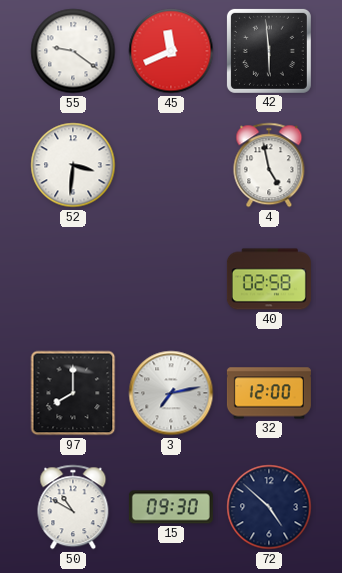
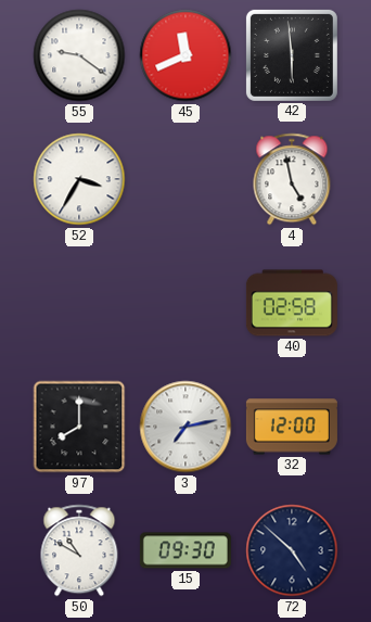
52: 3:31 -> 3:35
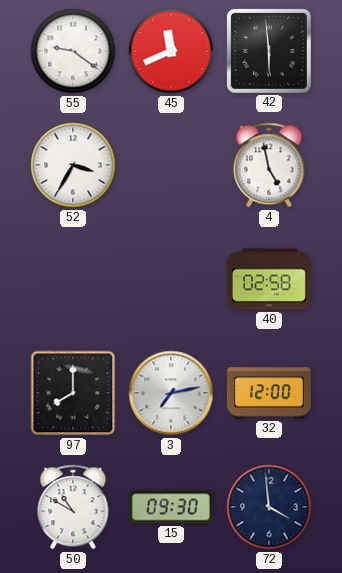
72: 4:52 -> 3:59
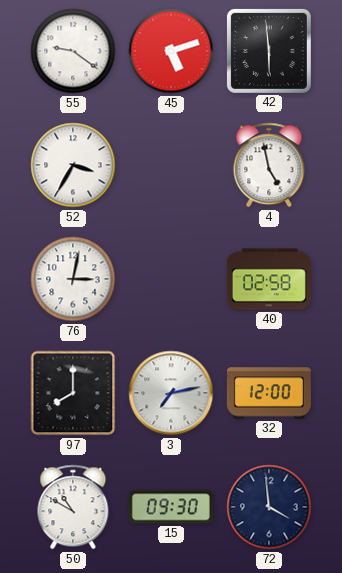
45: 11:41 -> 5:12
76: none -> 3:02
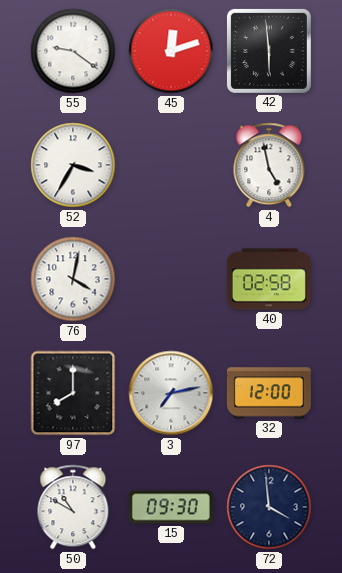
45: 5:12 -> 12:12
76: 3:02 -> 4:02
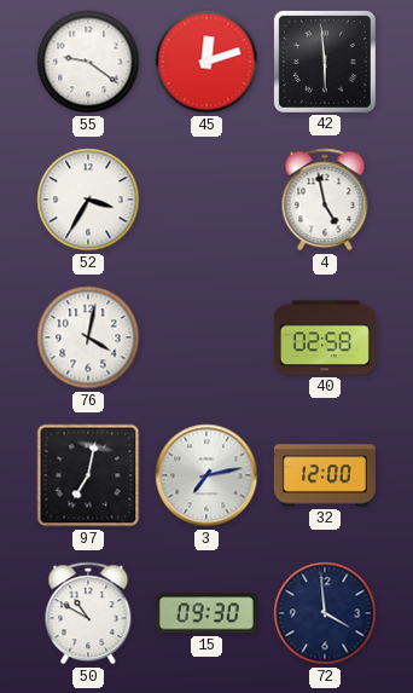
97: 8:00 -> 7:02
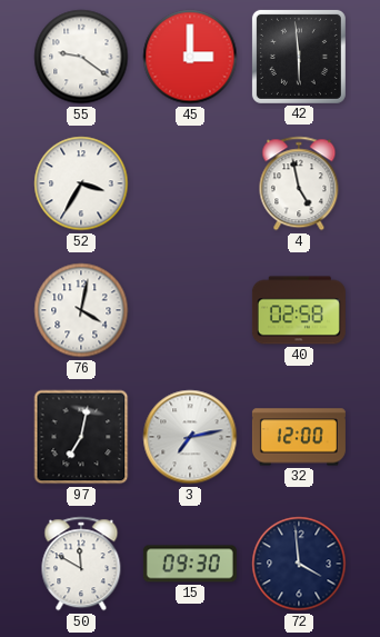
45: 12:12 -> 3:00
50: 10:50 -> 11:50
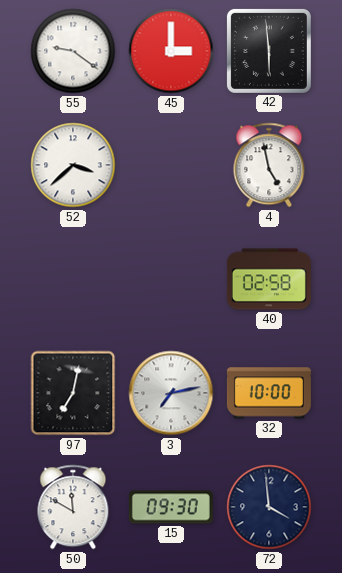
52: 3:35 -> 3:38
76: 4:02 -> none
32: 12:00 -> 10:00
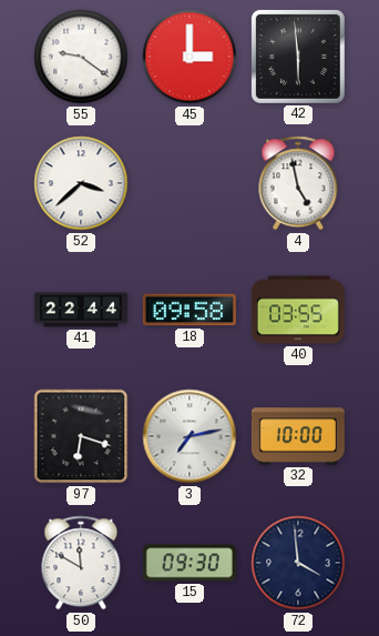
41: none -> 22:44
18: none -> 09:58
40: 02:58 -> 03:55
97: 7:02 -> 6:18
